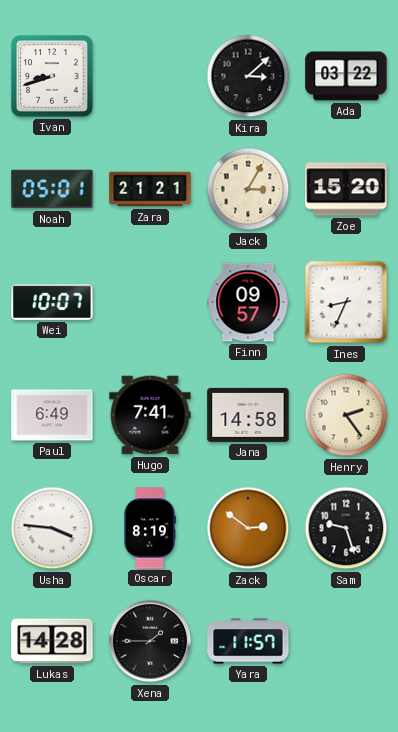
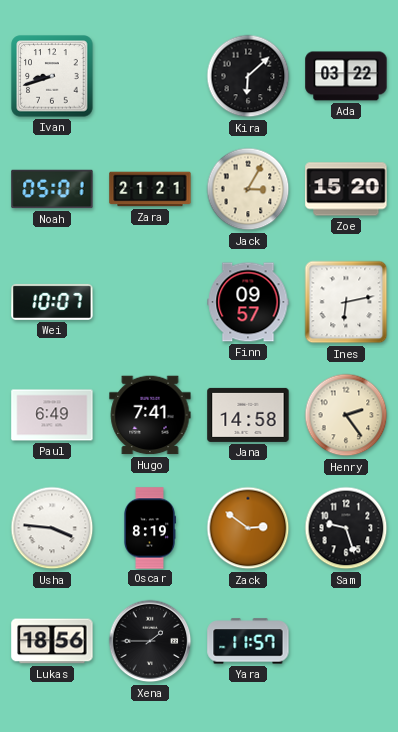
Kira: 3:08 -> 6:08
Ines: 8:34 -> 6:13
Lukas: 14:28 -> 18:56
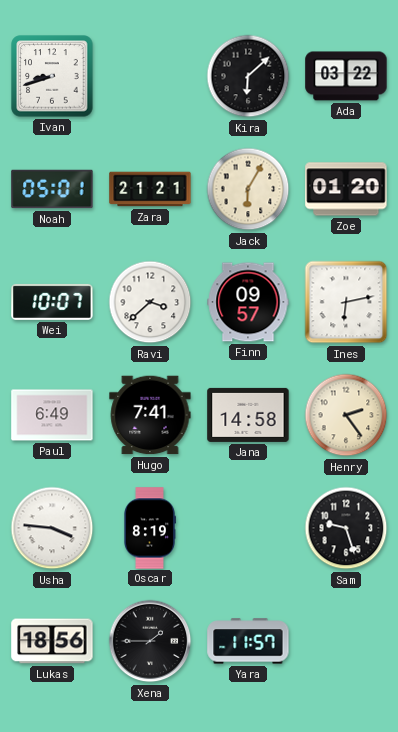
Jack: 3:05 -> 6:05
Zoe: 15:20 -> 01:20
Ravi: none -> 3:38
Zack: 2:51 -> none
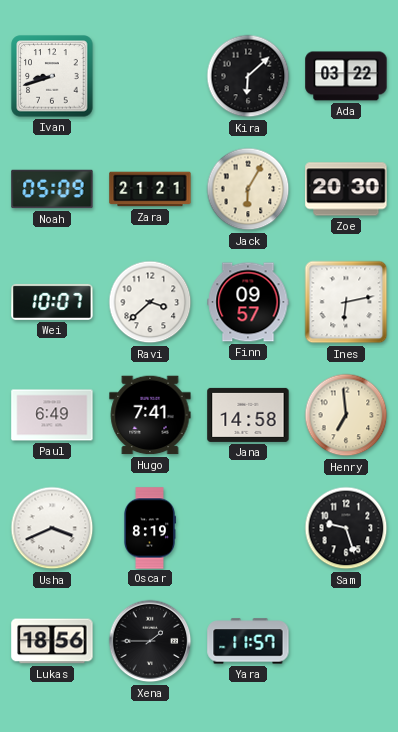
Noah: 05:01 -> 05:09
Zoe: 01:20 -> 20:30
Henry: 2:24 -> 6:59
Usha: 3:46 -> 3:41
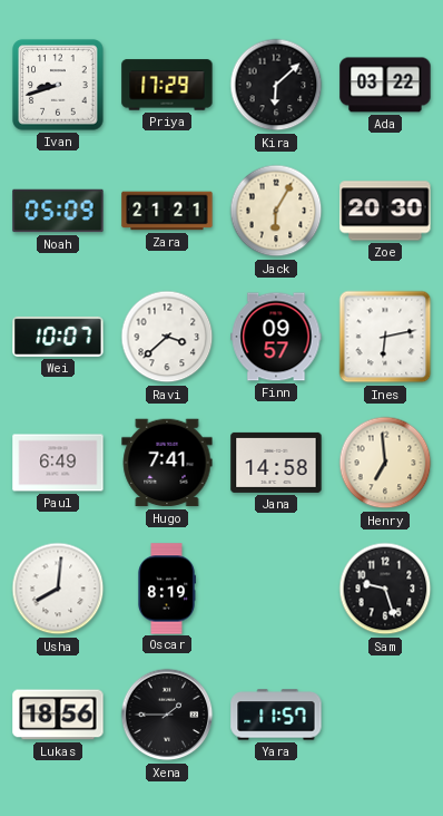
Priya: none -> 17:29
Usha: 3:41 -> 8:01
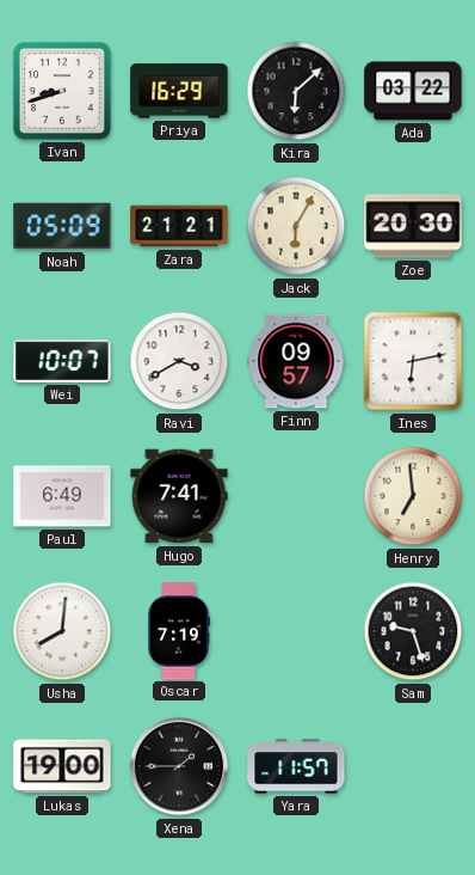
Priya: 17:29 -> 16:29
Ravi: 3:38 -> 3:40
Jana: 14:58 -> none
Oscar: 8:19 -> 7:19
Lukas: 18:56 -> 19:00
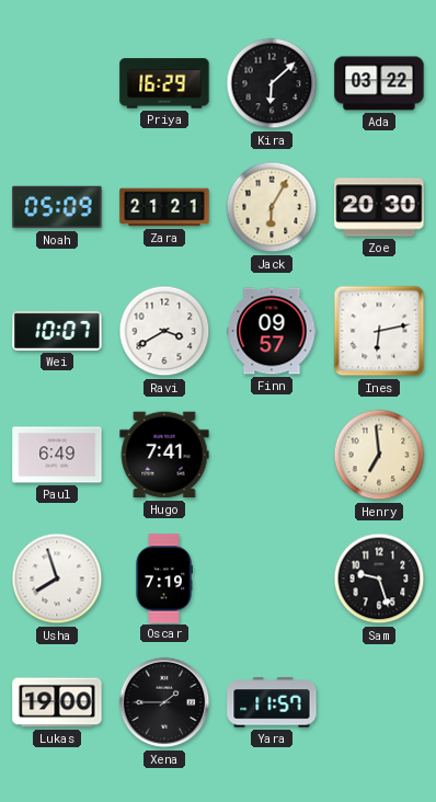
Ivan: 8:42 -> none
Usha: 8:01 -> 7:57
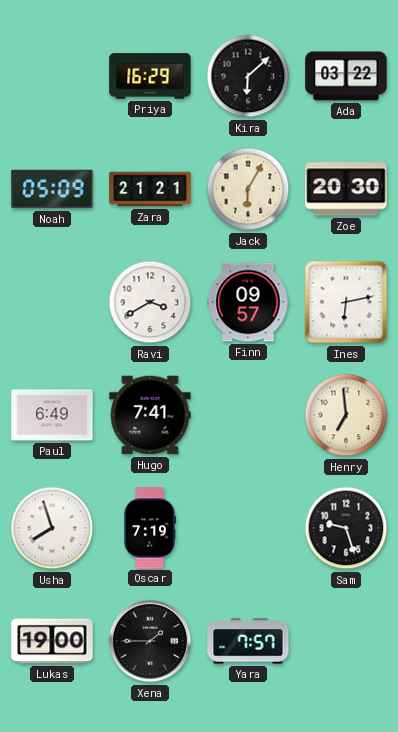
Wei: 10:07 -> none
Yara: 11:57 -> 7:57
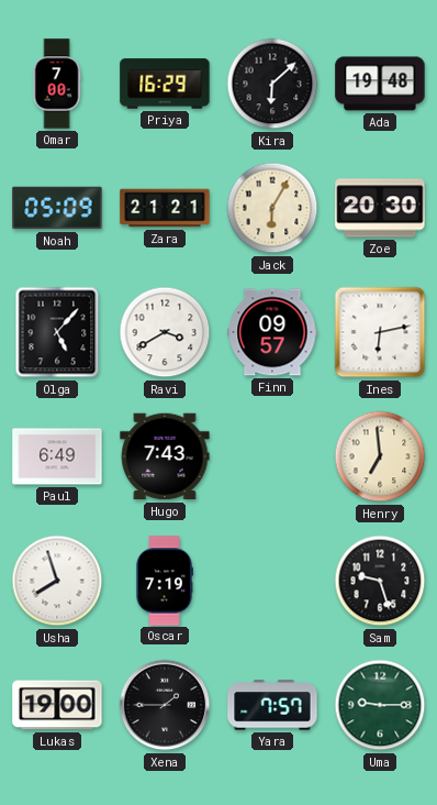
Omar: none -> 7:00
Ada: 03:22 -> 19:48
Olga: none -> 5:07
Hugo: 7:41 -> 7:43
Uma: none -> 9:15
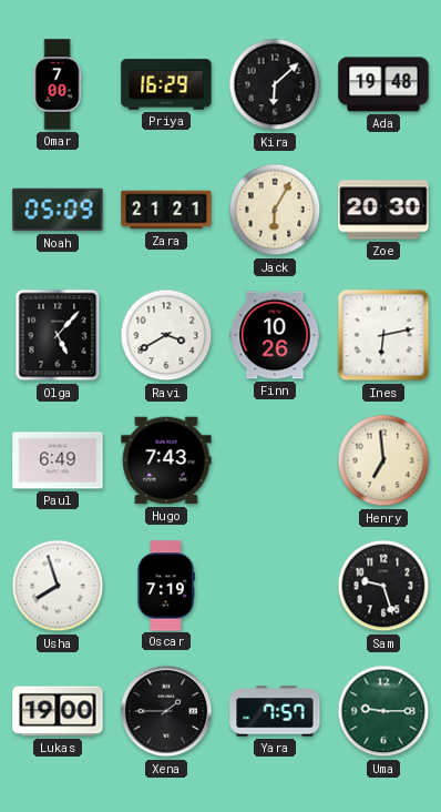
Finn: 09:57 -> 10:26
